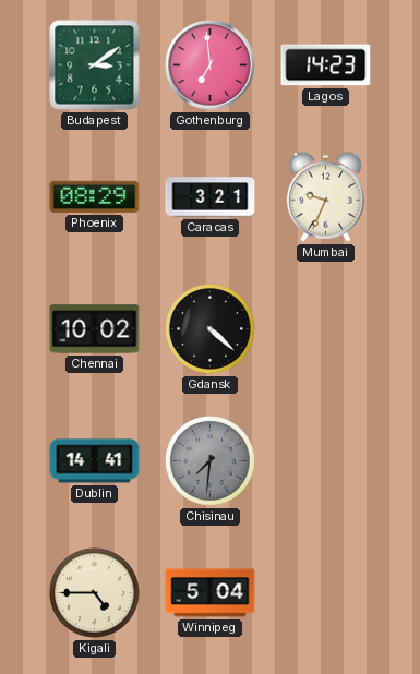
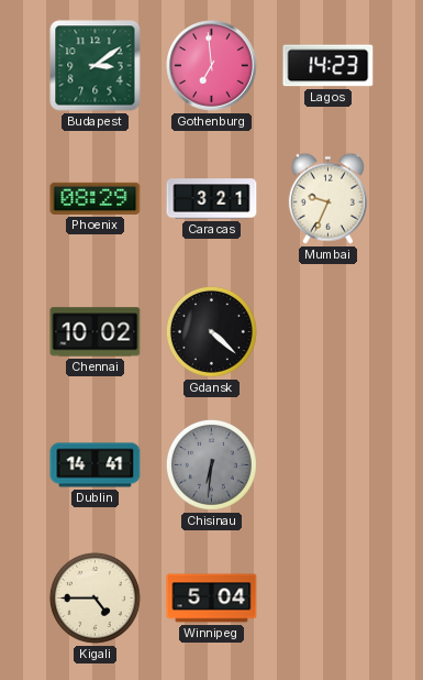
Chisinau: 7:31 -> 6:31
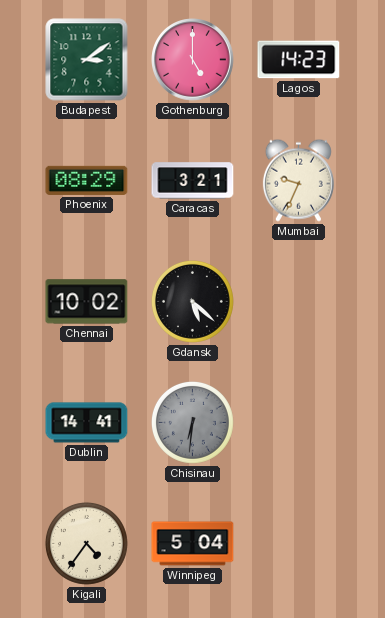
Gothenburg: 6:59 -> 5:00
Gdansk: 4:22 -> 5:22
Kigali: 4:45 -> 4:36
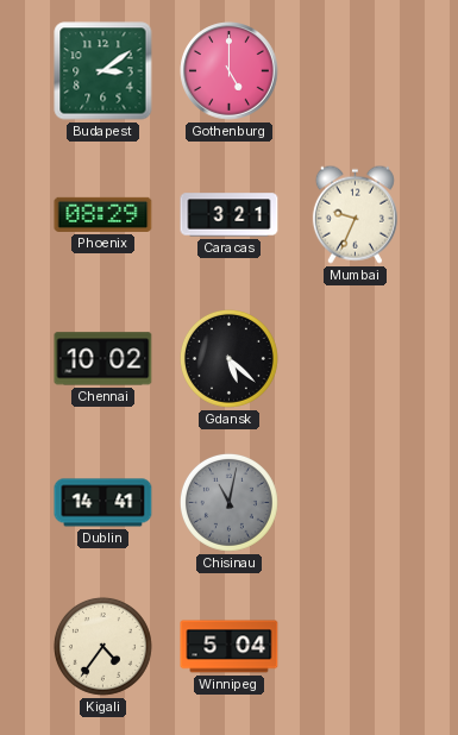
Lagos: 14:23 -> none
Chisinau: 6:31 -> 11:02
